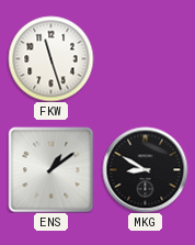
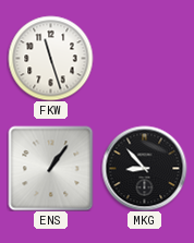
ENS: 1:09 -> 1:06
MKG: 8:50 -> 8:53
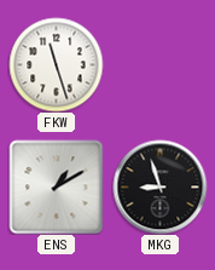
ENS: 1:06 -> 1:10
MKG: 8:53 -> 8:57
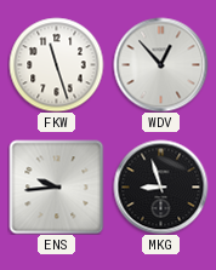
WDV: none -> 12:53
ENS: 1:10 -> 9:44
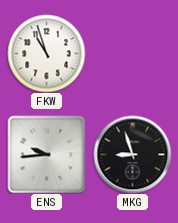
FKW: 11:27 -> 10:57
WDV: 12:53 -> none
